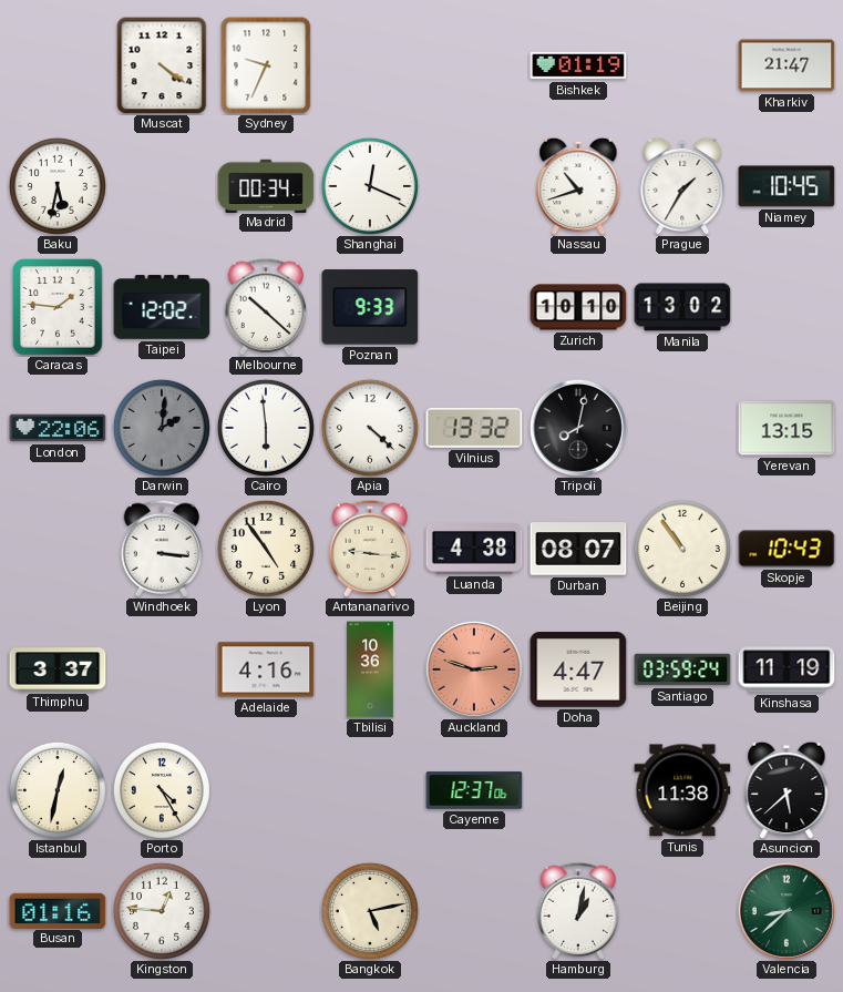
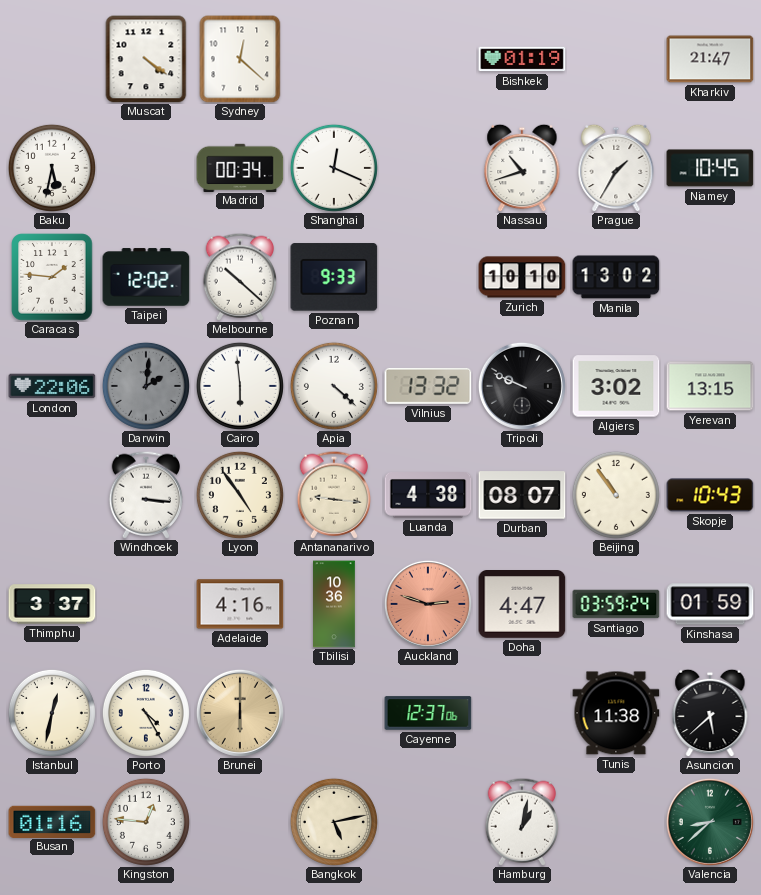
Sydney: 9:34 -> 12:22
Tripoli: 8:02 -> 9:49
Algiers: none -> 3:02
Kinshasa: 11:19 -> 01:59
Brunei: none -> 6:00
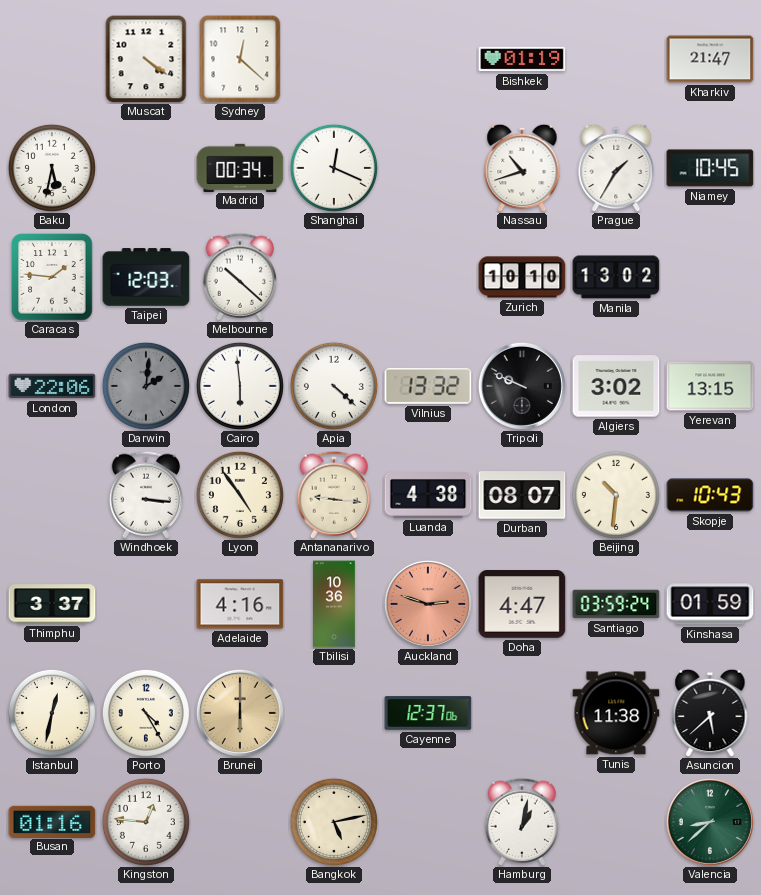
Taipei: 12:02 -> 12:03
Poznan: 9:33 -> none
Beijing: 10:54 -> 10:31
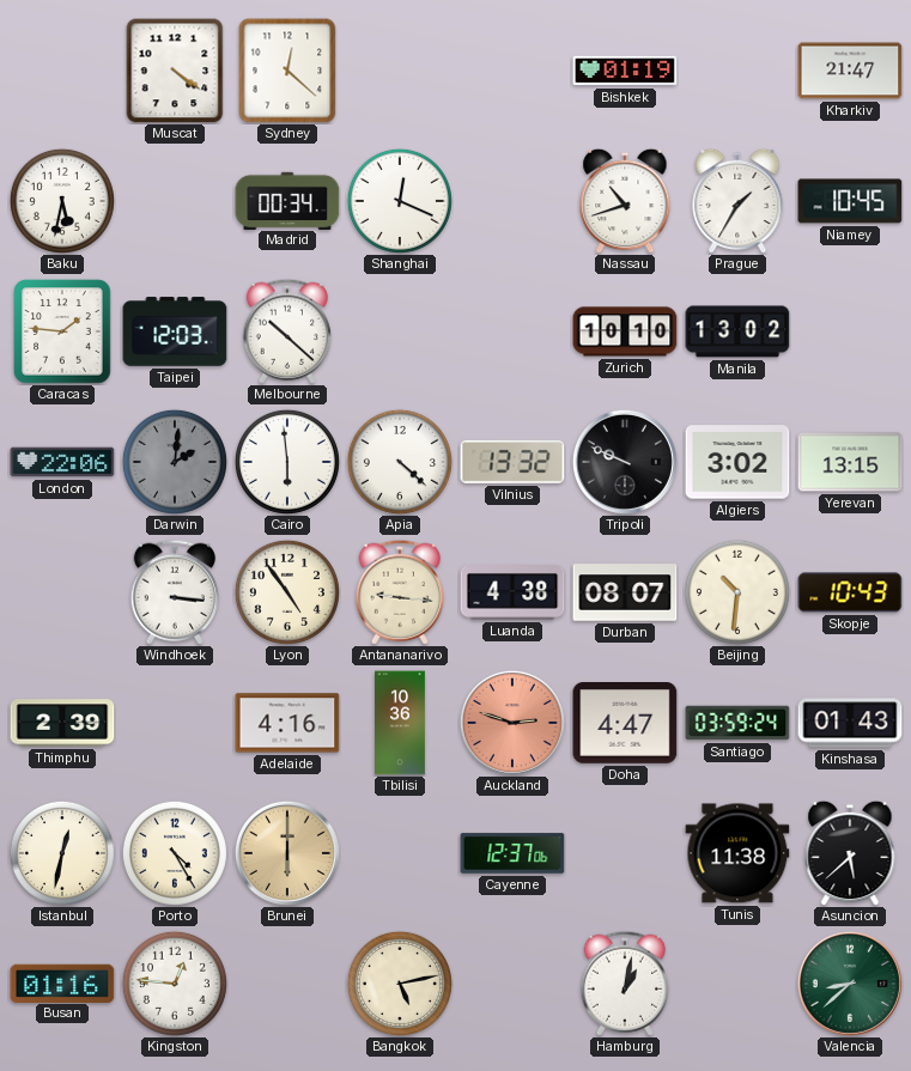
Thimphu: 3:37 -> 2:39
Kinshasa: 01:59 -> 01:43
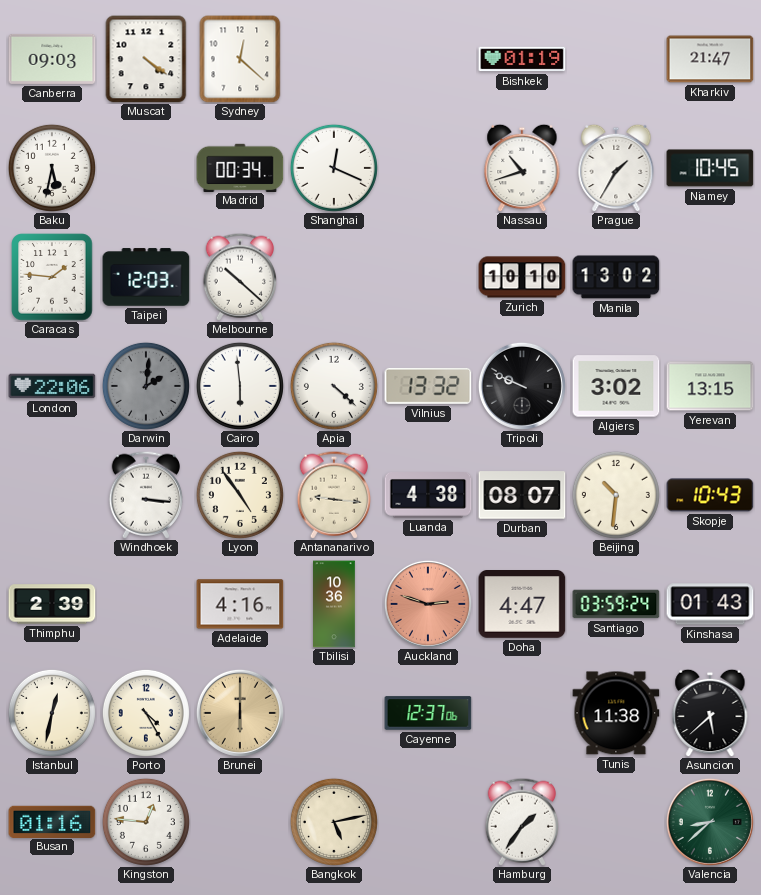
Canberra: none -> 09:03
Hamburg: 1:02 -> 1:36
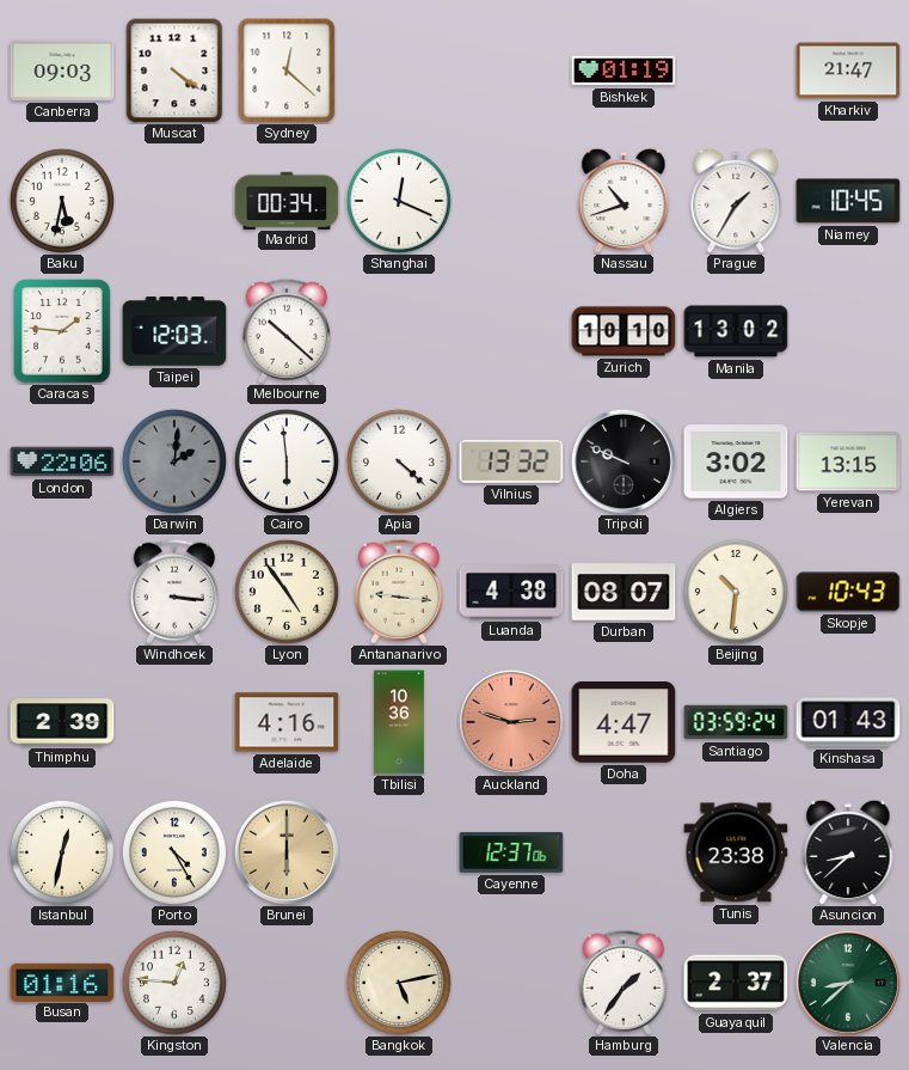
Tunis: 11:38 -> 23:38
Asuncion: 5:38 -> 8:38
Guayaquil: none -> 2:37
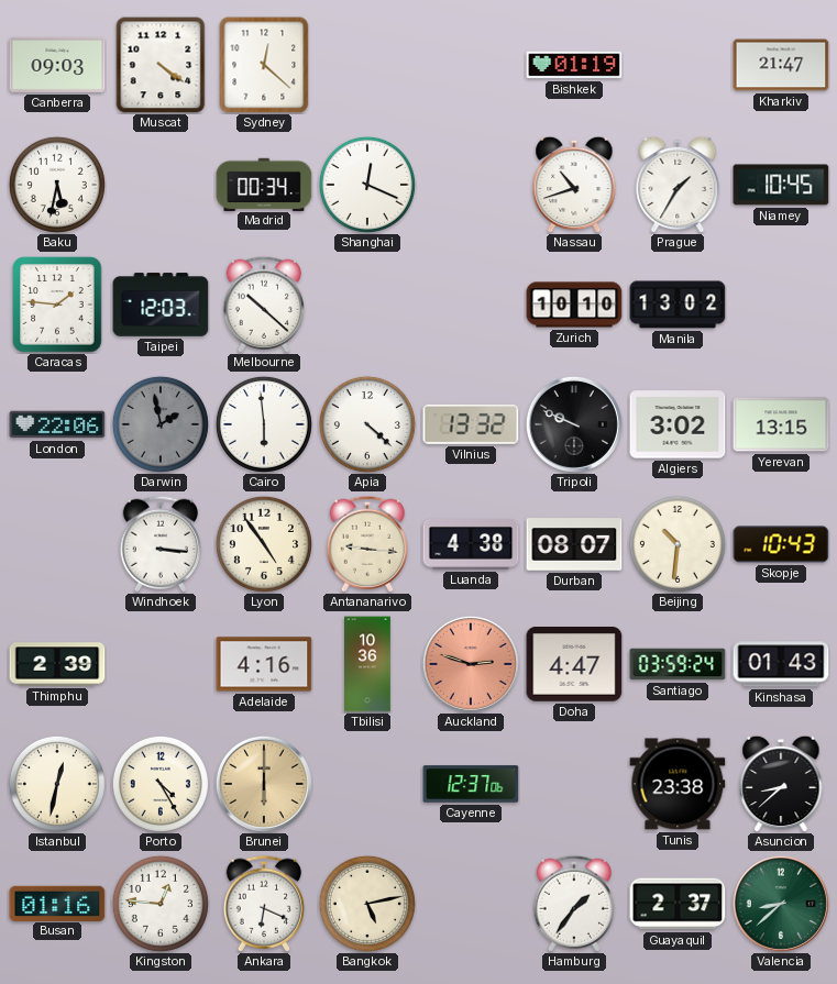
Darwin: 2:01 -> 1:58
Ankara: none -> 6:19
